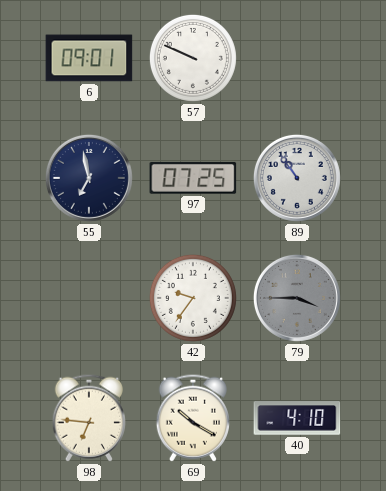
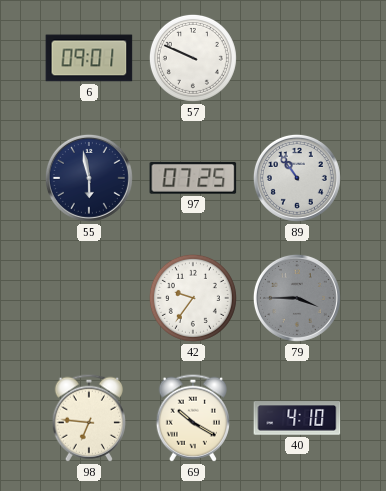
55: 6:58 -> 5:58
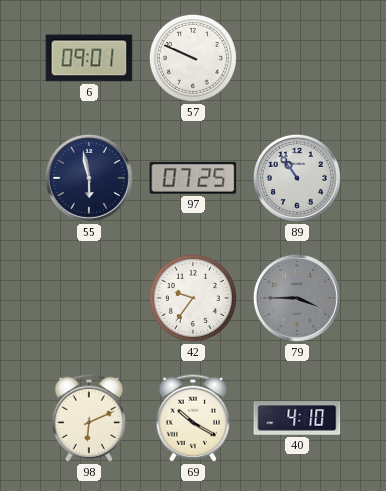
98: 6:46 -> 6:11
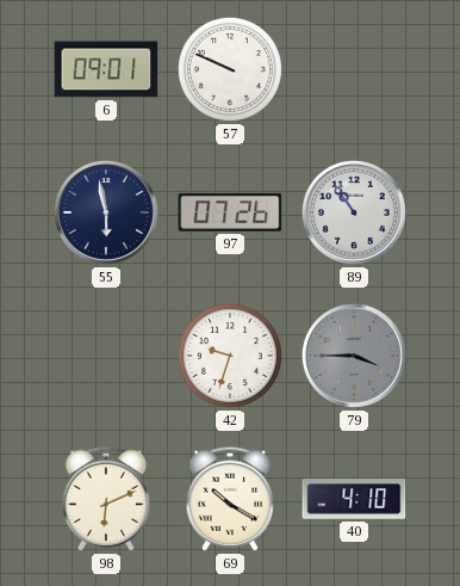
97: 07:25 -> 07:26
42: 9:36 -> 9:33
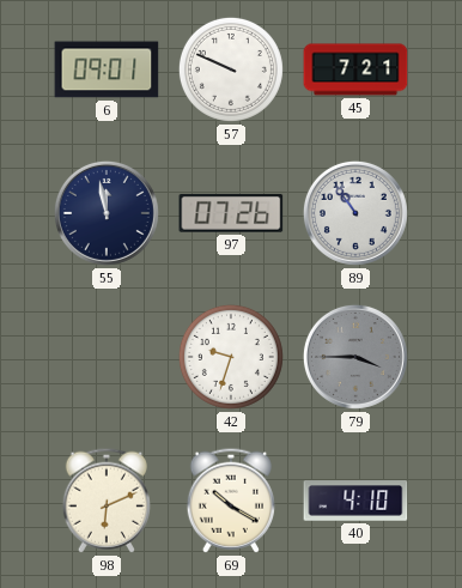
45: none -> 7:21
55: 5:58 -> 11:58
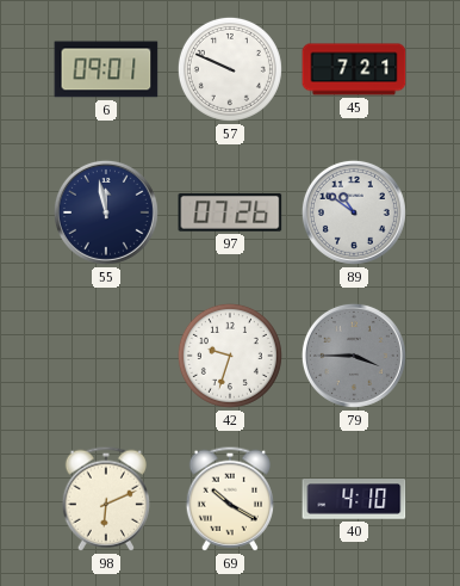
89: 10:54 -> 10:51
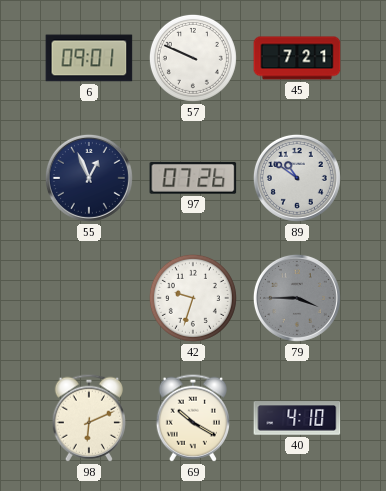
55: 11:58 -> 12:56
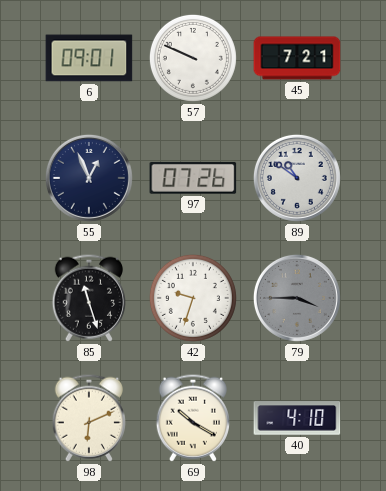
85: none -> 11:27
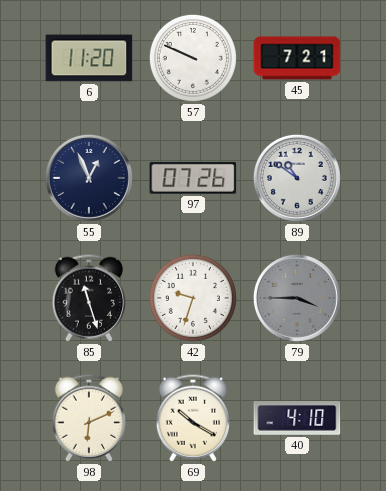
6: 09:01 -> 11:20
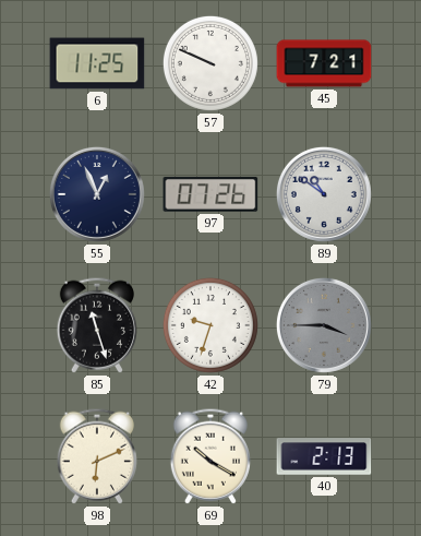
6: 11:20 -> 11:25
40: 4:10 -> 2:13
